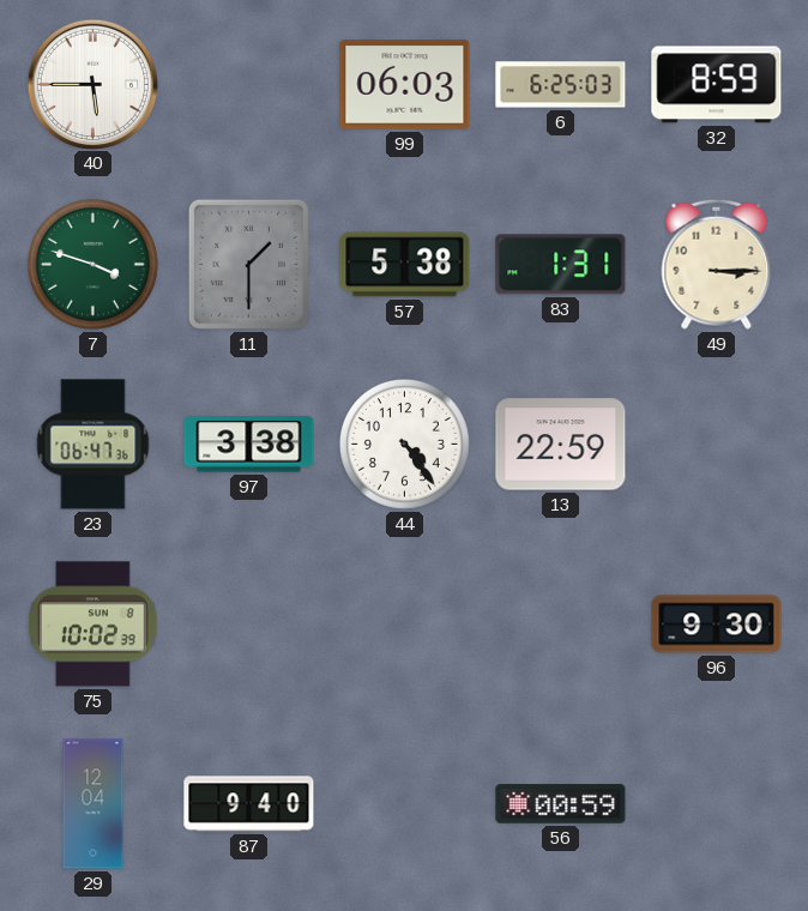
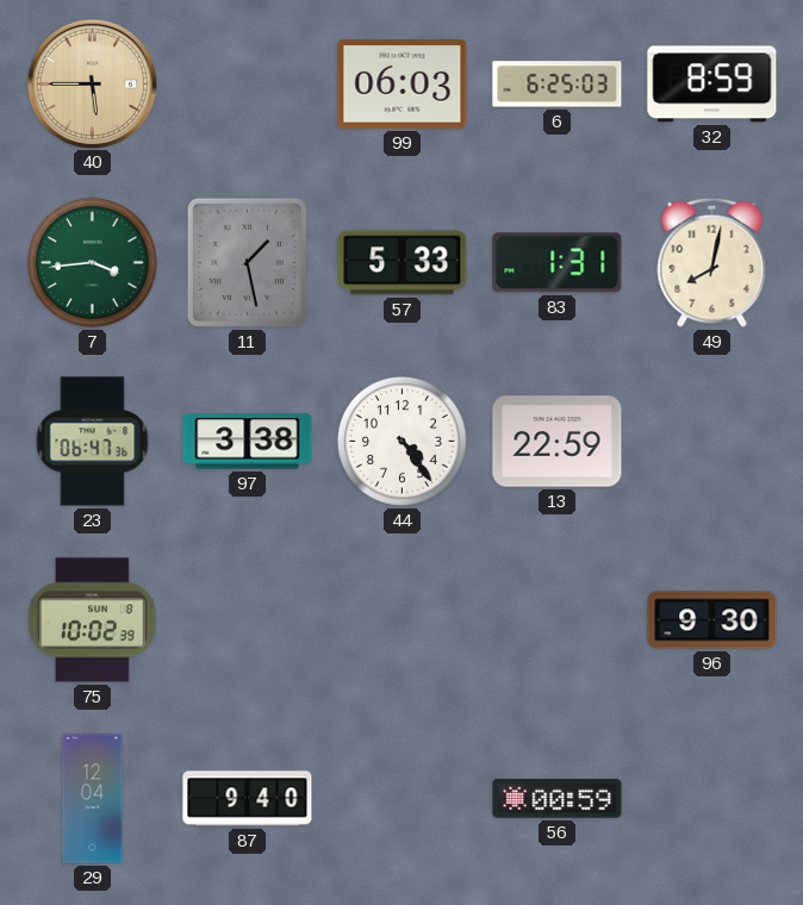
40 dial: white -> champagne
7: 3:48 -> 3:44
11: 1:30 -> 1:28
57: 5:38 -> 5:33
49: 3:15 -> 8:02
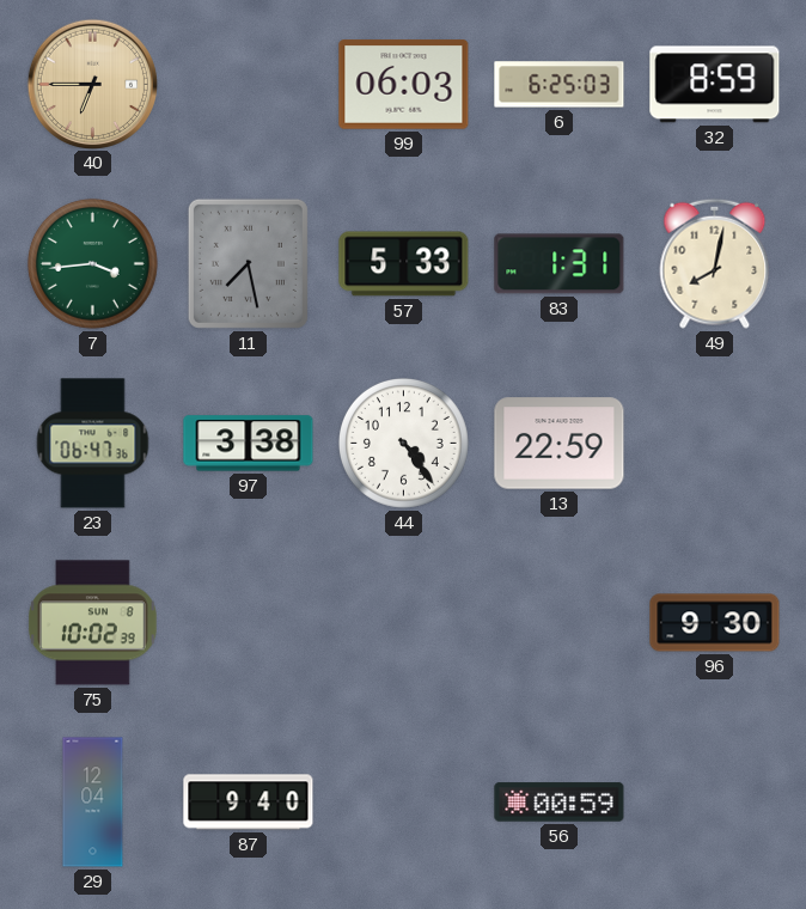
40: 5:45 -> 6:45
11: 1:28 -> 7:28
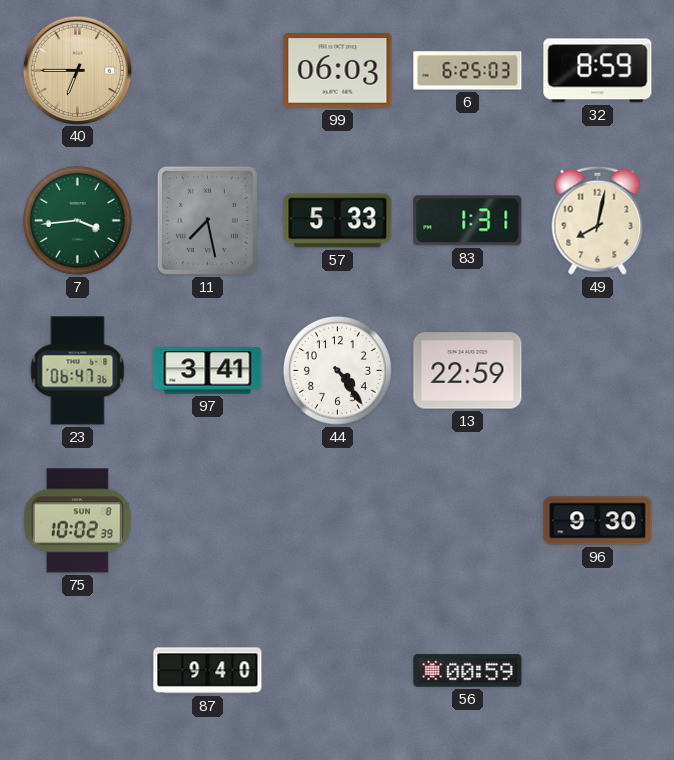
97: 3:38 -> 3:41
29: 12:04 -> none
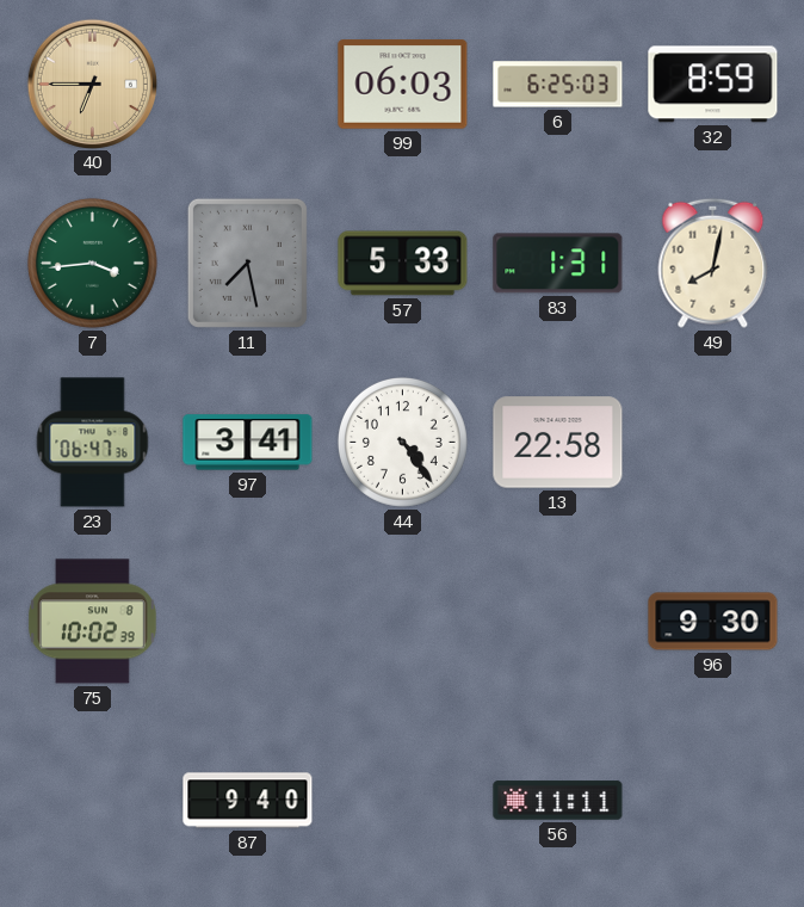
13: 22:59 -> 22:58
56: 00:59 -> 11:11
